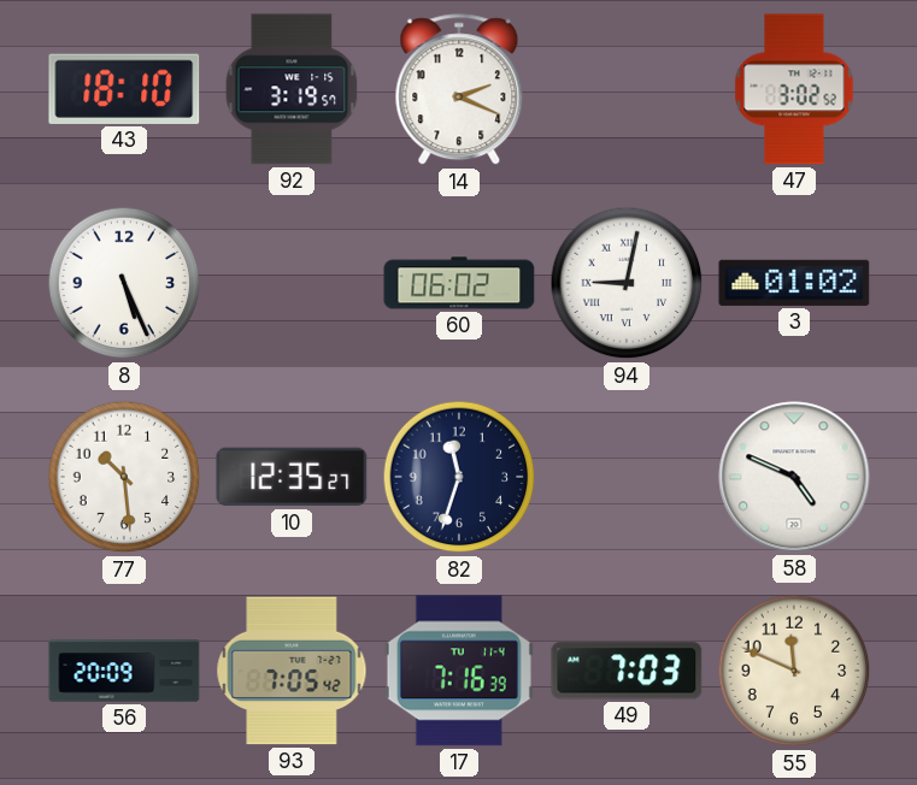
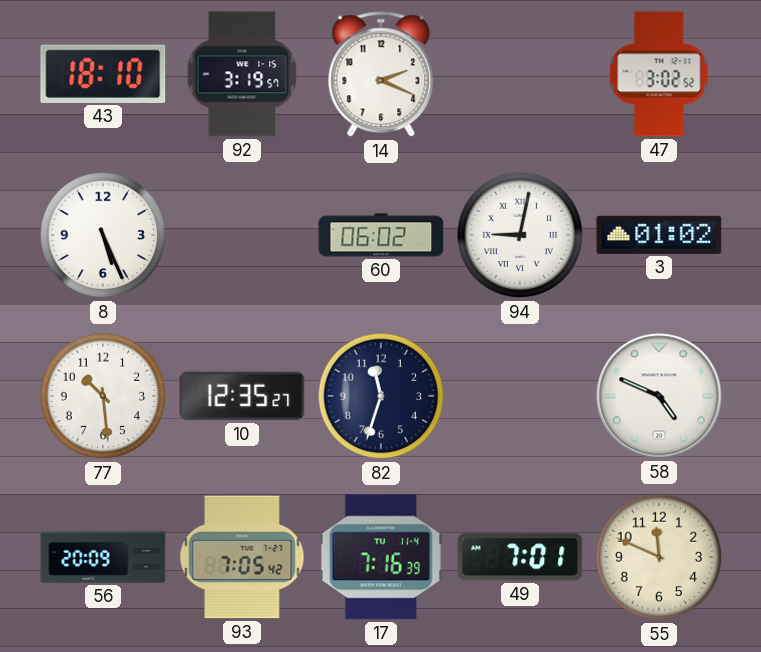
49: 7:03 -> 7:01
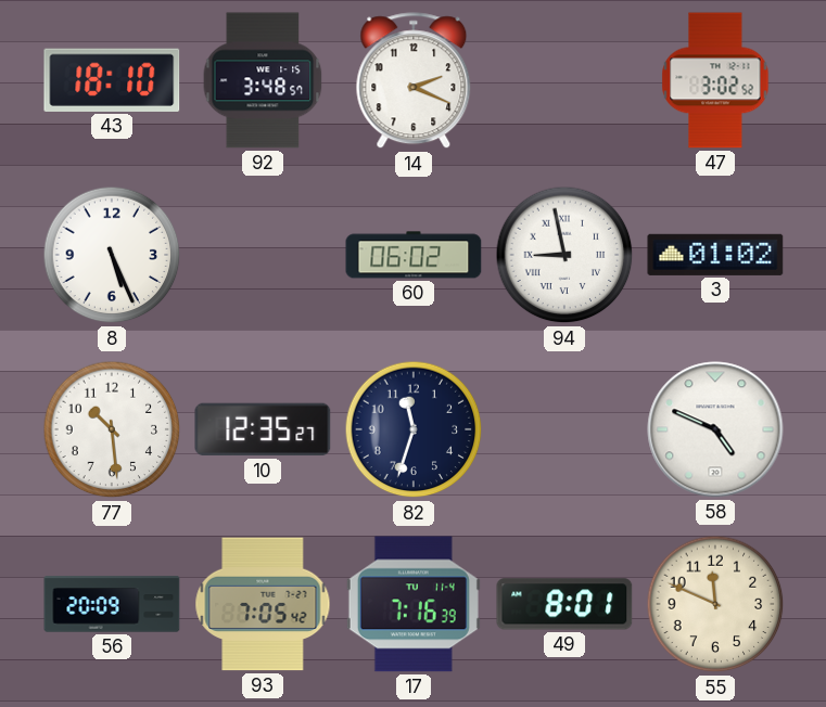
92: 3:19 -> 3:48
94: 9:02 -> 8:58
49: 7:01 -> 8:01
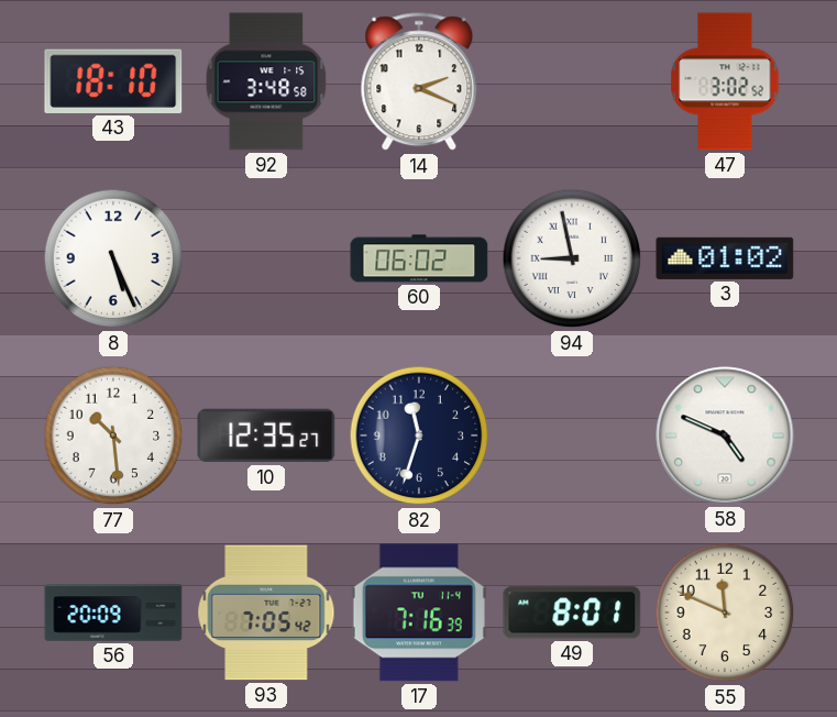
92: 3:48:57 -> 3:48:58
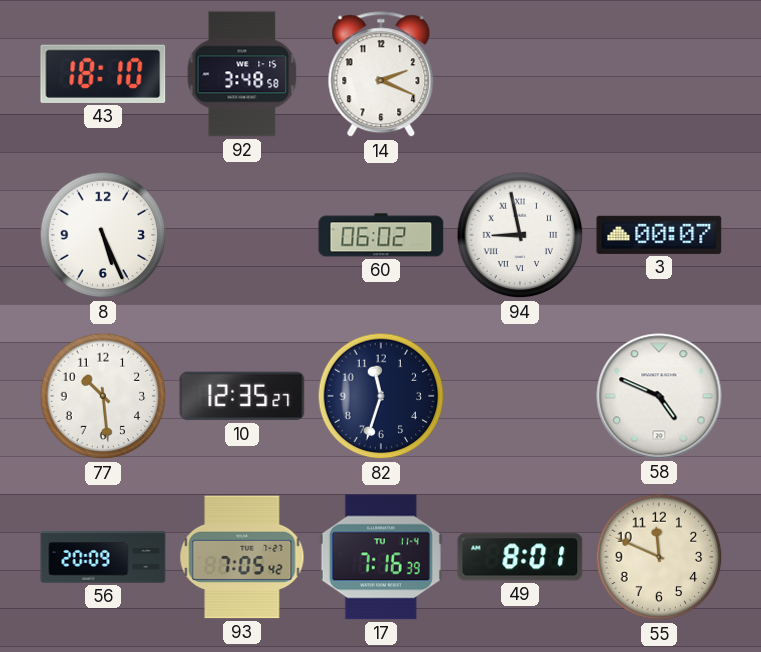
47: 3:02 -> none
3: 01:02 -> 00:07
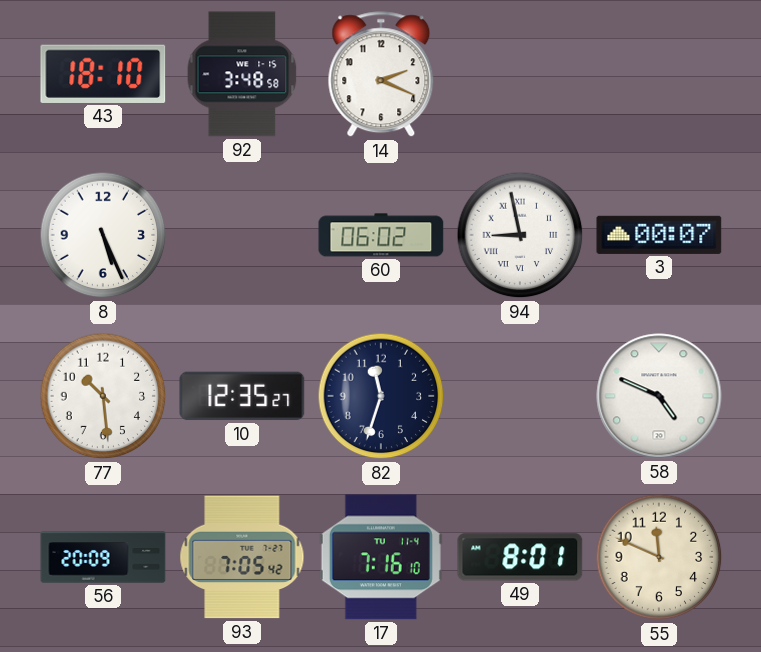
17: 7:16:39 -> 7:16:10
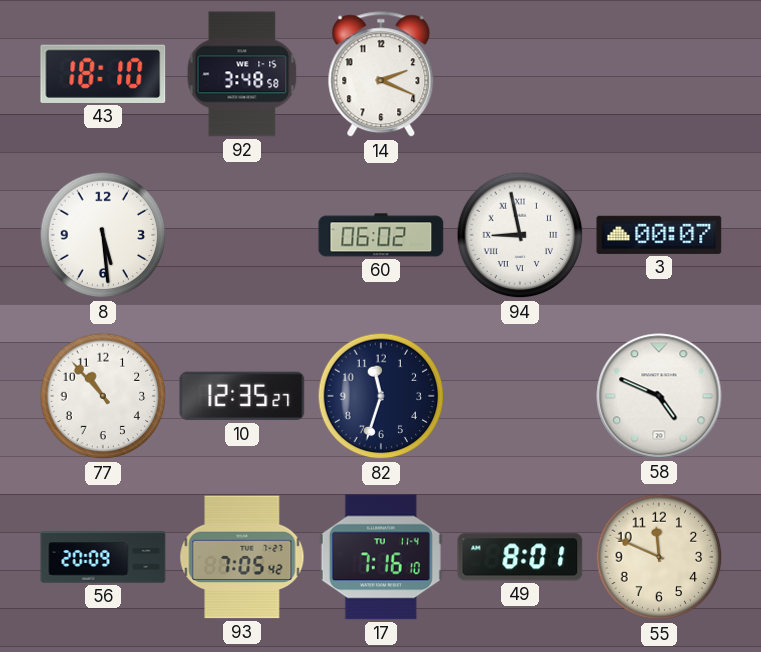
8: 5:26 -> 5:29
77: 10:29 -> 10:53
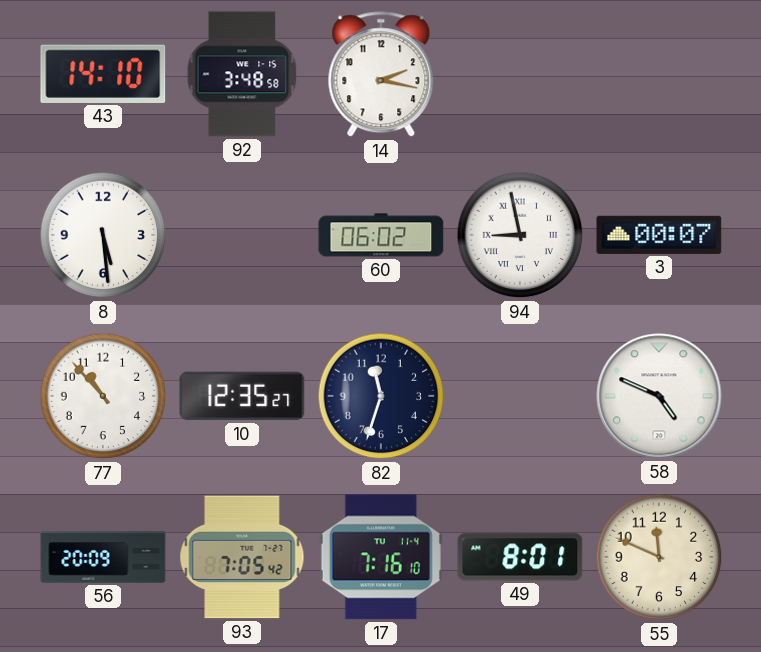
43: 18:10 -> 14:10
14: 2:19 -> 2:17
